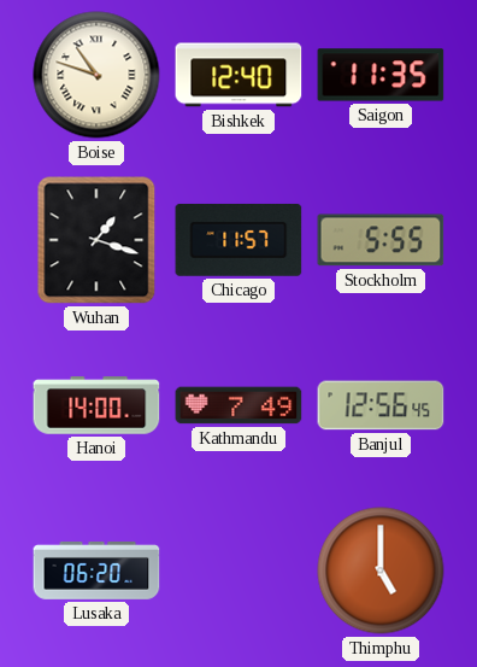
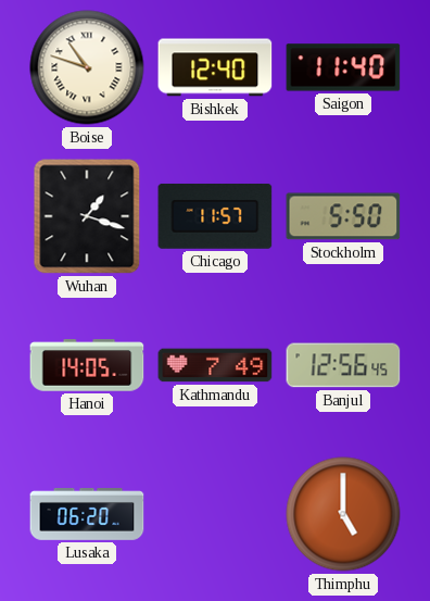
Saigon: 11:35 -> 11:40
Stockholm: 5:55 -> 5:50
Hanoi: 14:00 -> 14:05
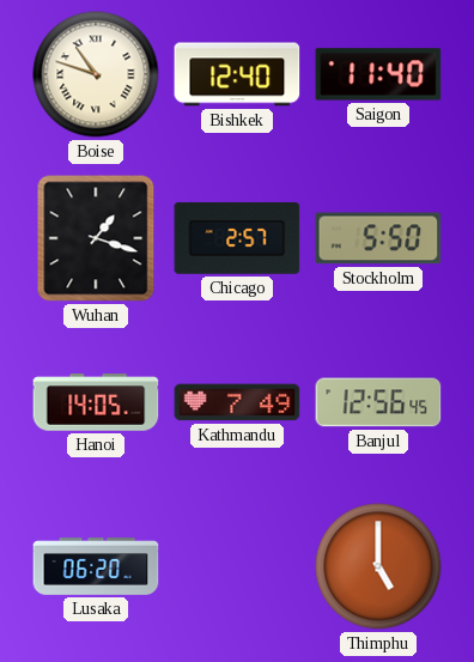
Chicago: 11:57 -> 2:57
